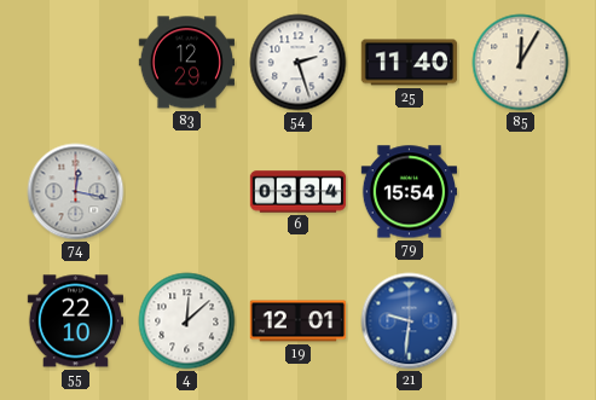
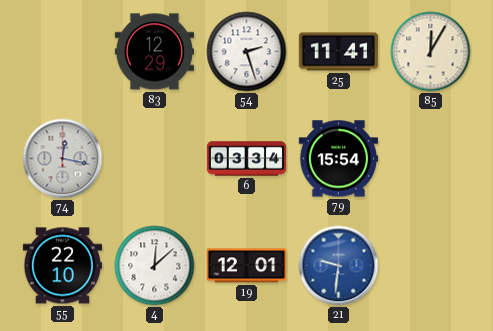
25: 11:40 -> 11:41
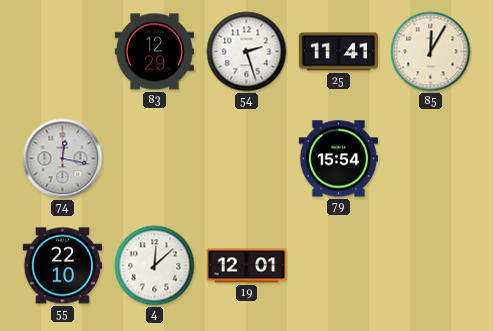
6: 03:34 -> none
21: 9:31 -> none
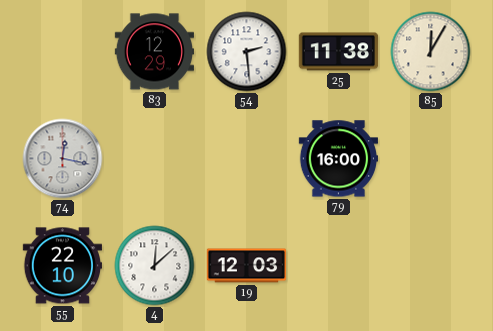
54: 2:27 -> 2:29
25: 11:41 -> 11:38
79: 15:54 -> 16:00
19: 12:01 -> 12:03
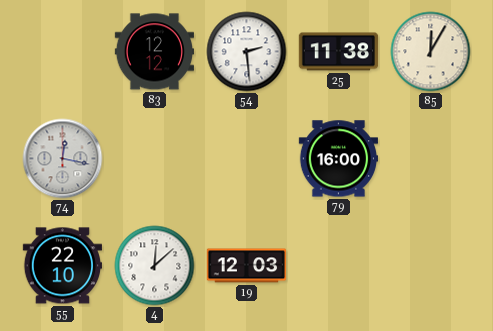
83: 12:29 -> 12:12
